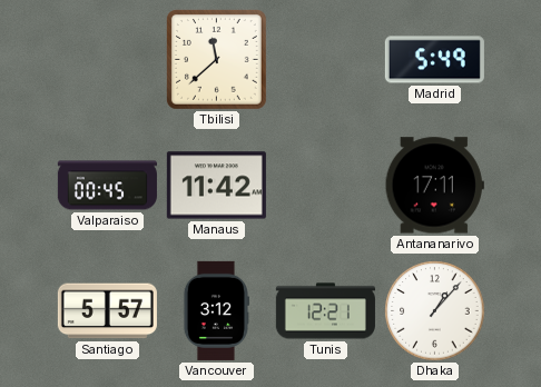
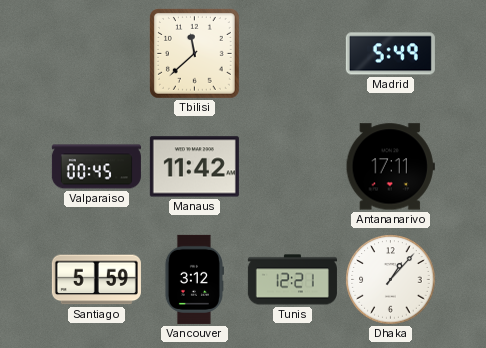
Santiago: 5:57 -> 5:59
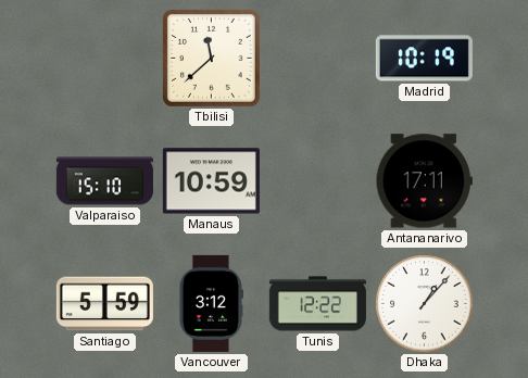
Madrid: 5:49 -> 10:19
Valparaiso: 00:45 -> 15:10
Manaus: 11:42 -> 10:59
Tunis: 12:21 -> 12:22
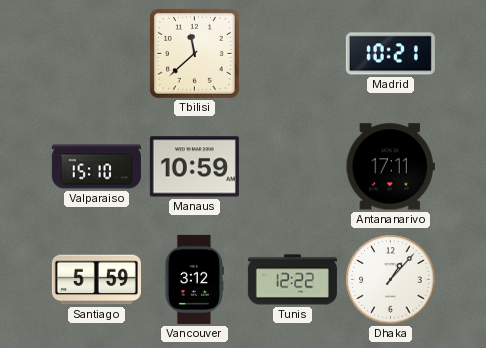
Madrid: 10:19 -> 10:21
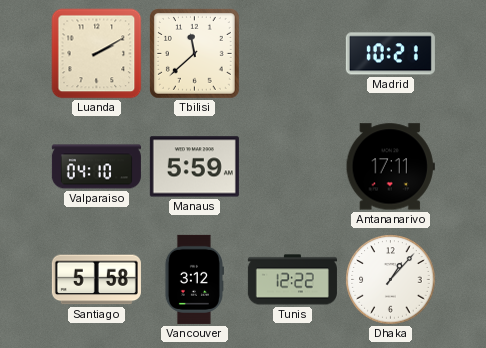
Luanda: none -> 2:10
Valparaiso: 15:10 -> 04:10
Manaus: 10:59 -> 5:59
Santiago: 5:59 -> 5:58
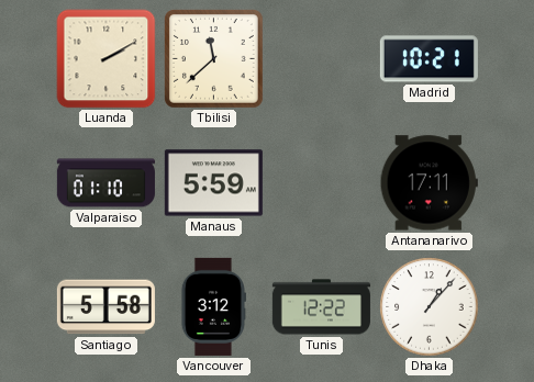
Valparaiso: 04:10 -> 01:10
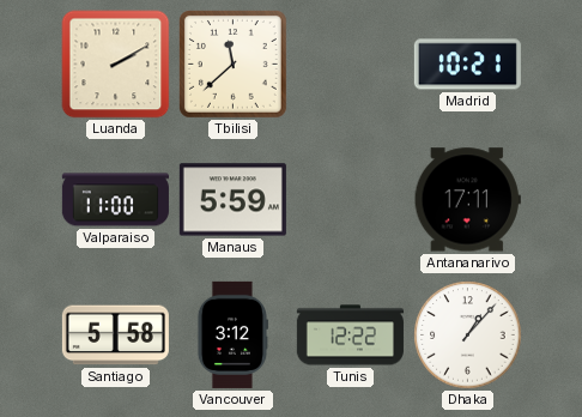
Valparaiso: 01:10 -> 11:00
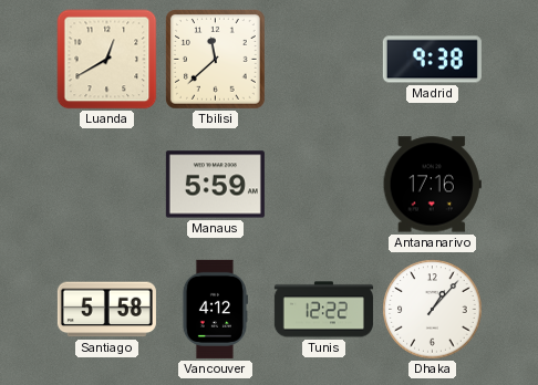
Luanda: 2:10 -> 12:40
Madrid: 10:21 -> 9:38
Valparaiso: 11:00 -> none
Antananarivo: 17:11 -> 17:16
Vancouver: 3:12 -> 4:12
